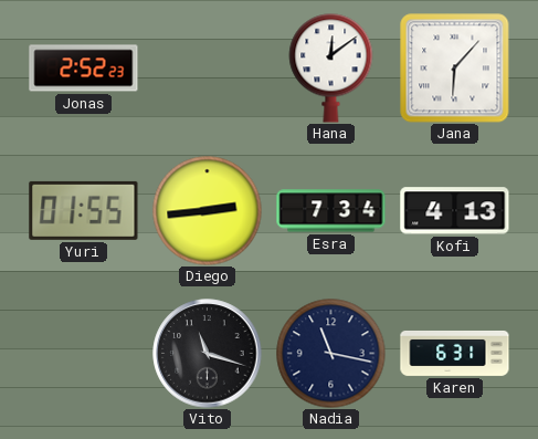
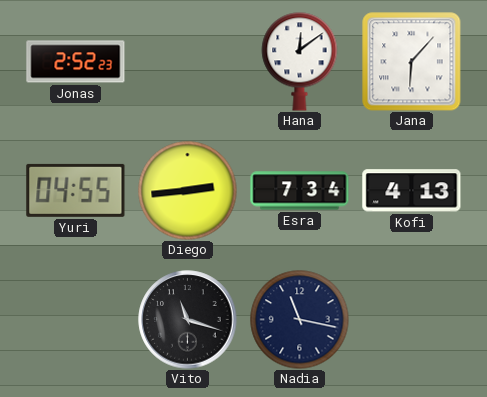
Yuri: 01:55 -> 04:55
Karen: 6:31 -> none
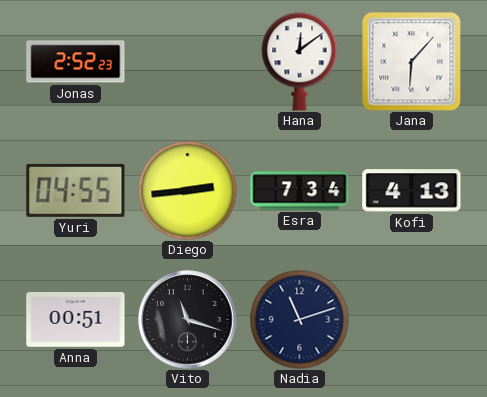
Anna: none -> 00:51
Nadia: 11:17 -> 11:12
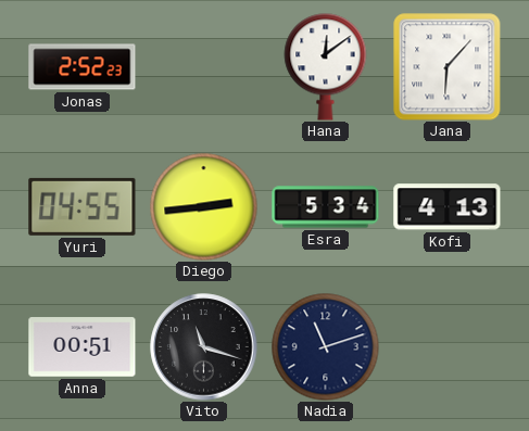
Esra: 7:34 -> 5:34
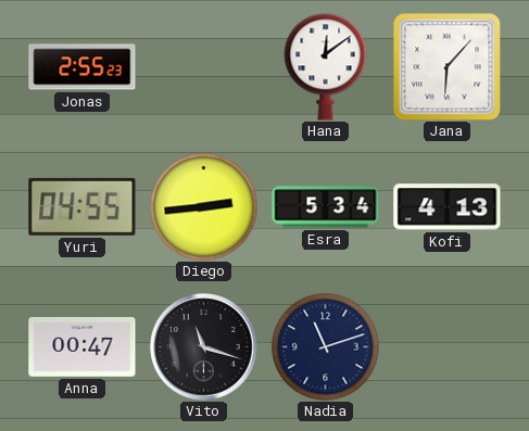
Jonas: 2:52 -> 2:55
Anna: 00:51 -> 00:47
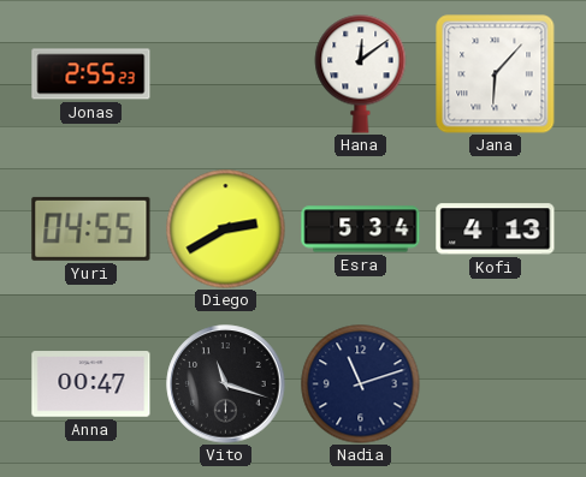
Diego: 2:44 -> 2:40
